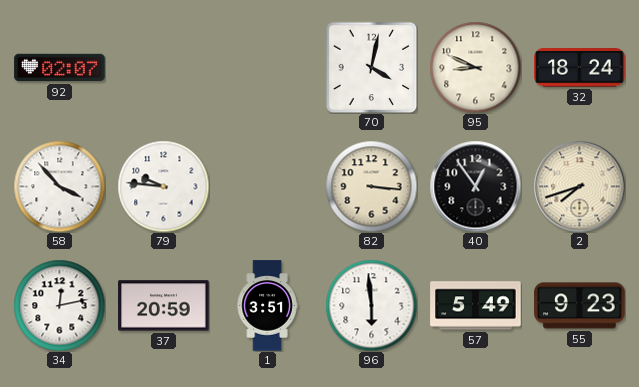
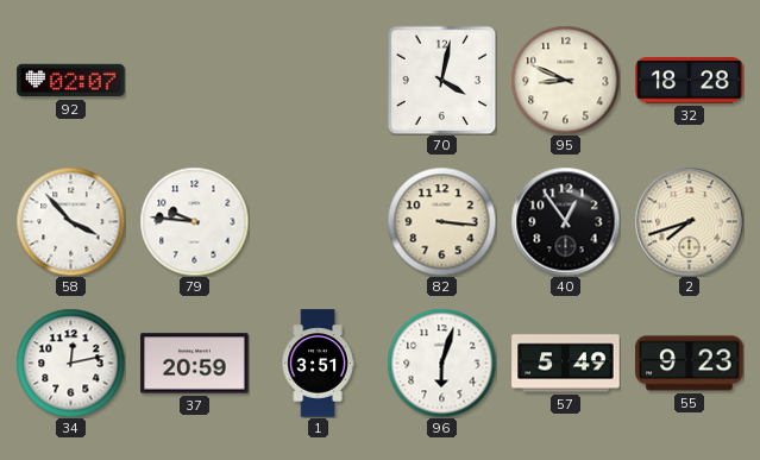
32: 18:24 -> 18:28
96: 5:59 -> 6:03
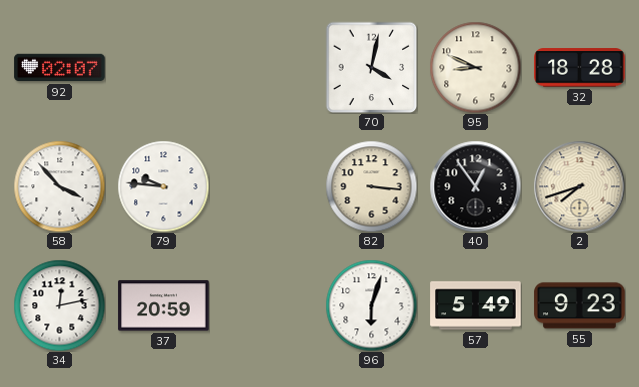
1: 3:51 -> none
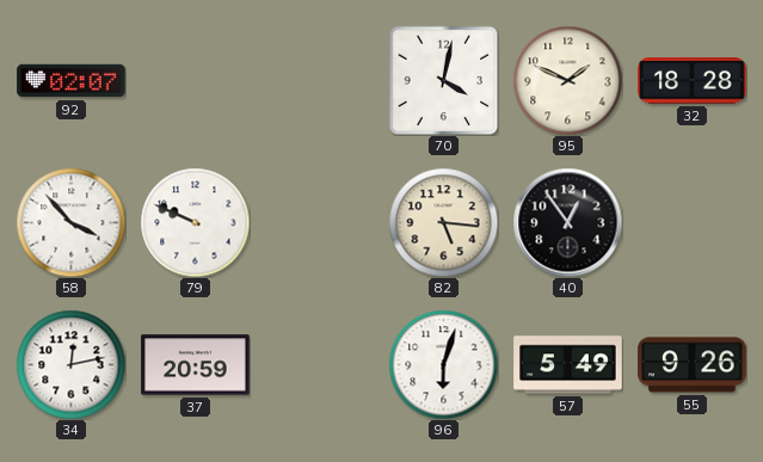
95: 8:49 -> 1:49
79: 9:46 -> 9:49
82: 3:16 -> 5:16
2: 7:42 -> none
55: 9:23 -> 9:26
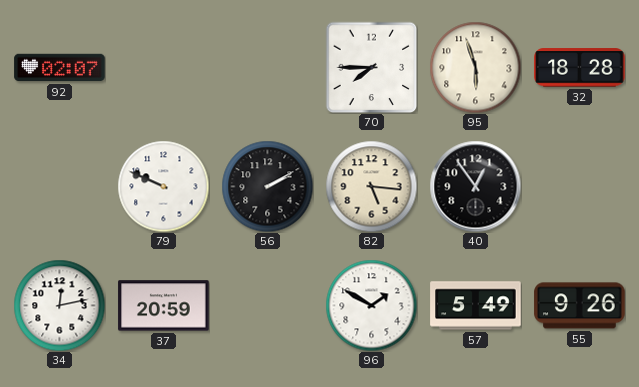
70: 4:02 -> 7:45
95: 1:49 -> 5:57
58: 3:53 -> none
56: none -> 2:10
96: 6:03 -> 1:50
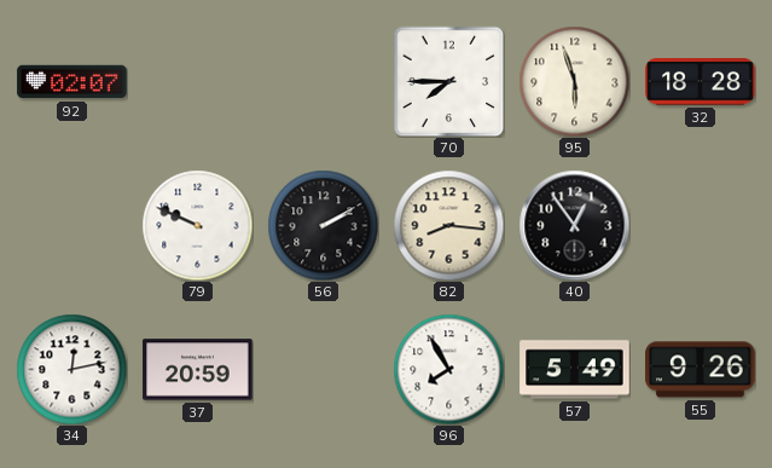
82: 5:16 -> 8:16
96: 1:50 -> 7:55
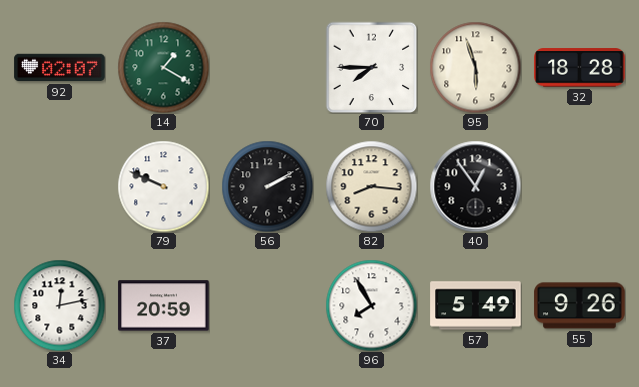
14: none -> 1:20
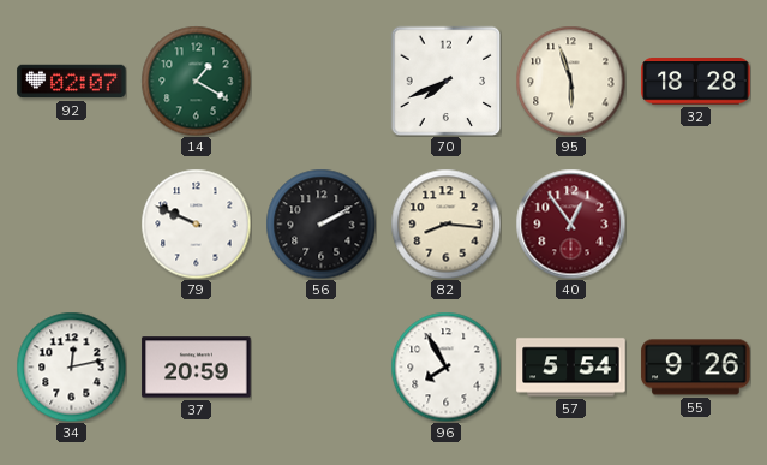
70: 7:45 -> 7:41
40 dial: black -> burgundy
57: 5:49 -> 5:54
